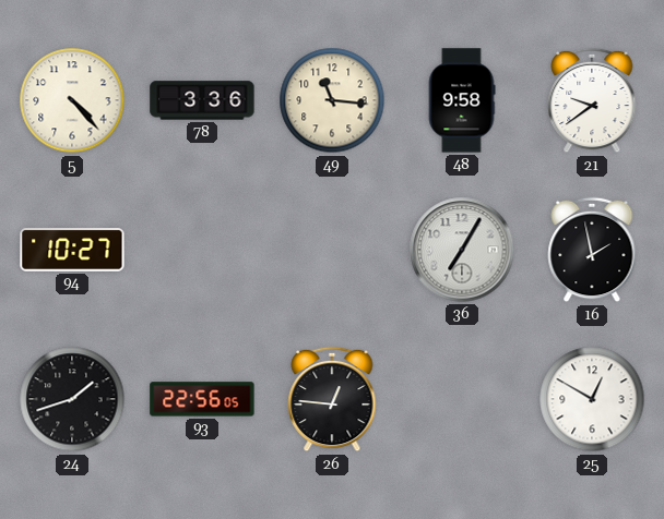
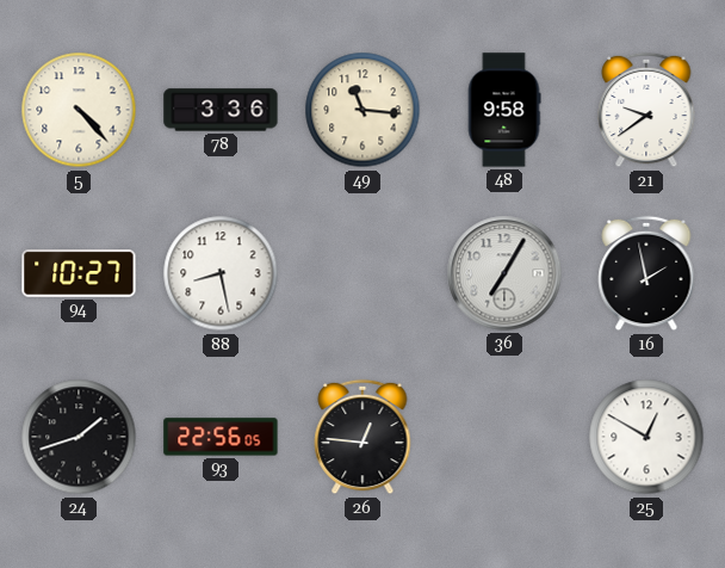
88: none -> 8:28
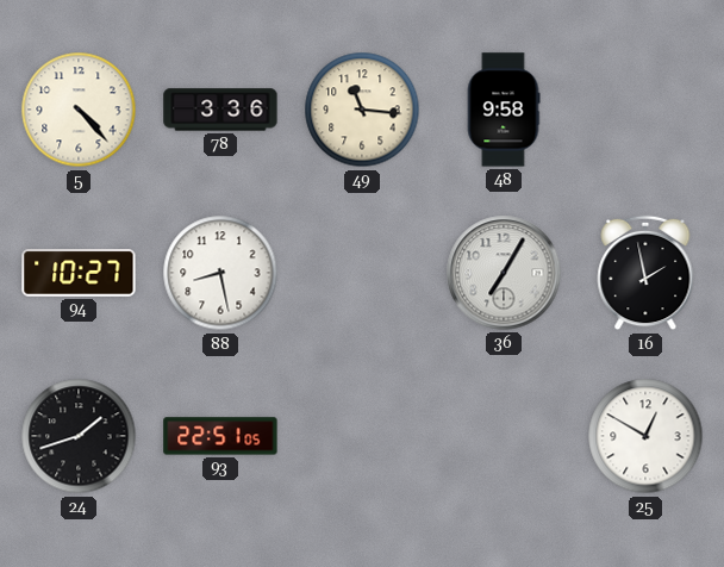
21: 9:39 -> none
93: 22:56 -> 22:51
26: 12:46 -> none
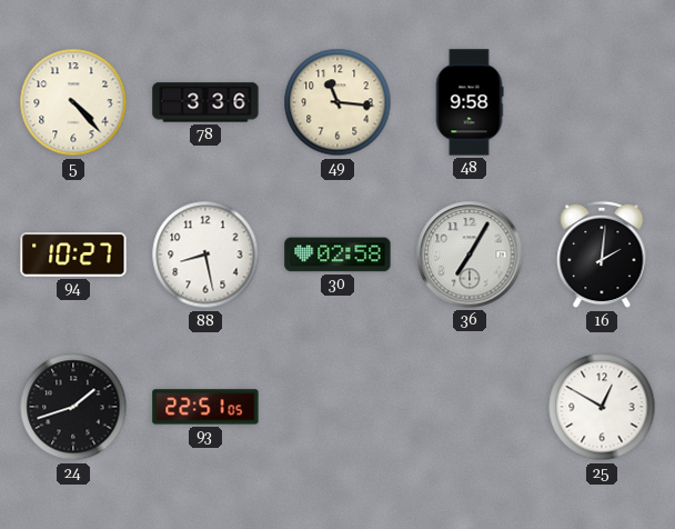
30: none -> 02:58
16: 1:58 -> 2:01
